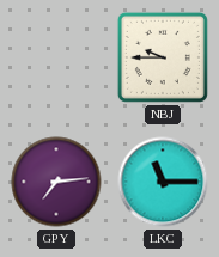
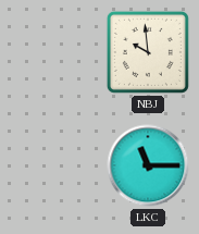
NBJ: 9:45 -> 9:59
GPY: 7:14 -> none
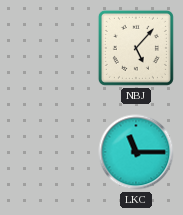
NBJ: 9:59 -> 5:07
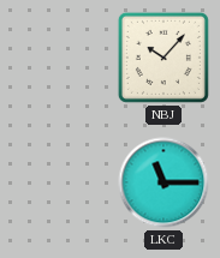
NBJ: 5:07 -> 10:07
